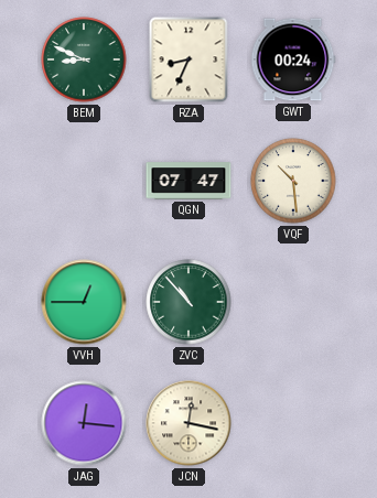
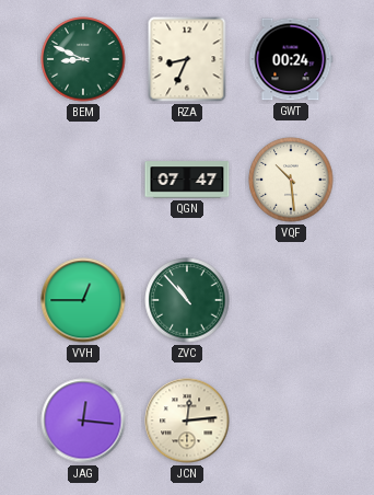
JCN: 12:17 -> 12:14
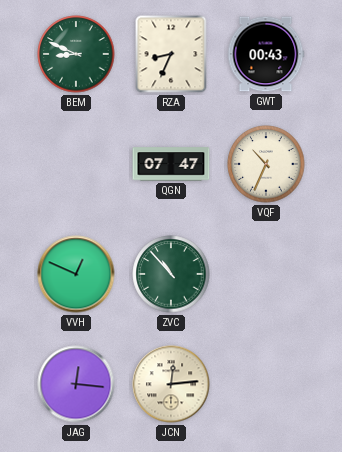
GWT: 00:24 -> 00:43
VQF: 10:29 -> 10:34
VVH: 12:45 -> 12:49
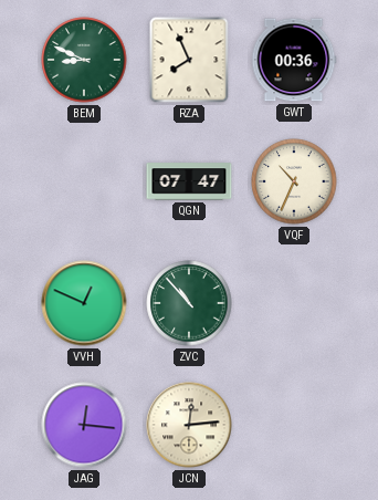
RZA: 8:34 -> 7:56
GWT: 00:43 -> 00:36
